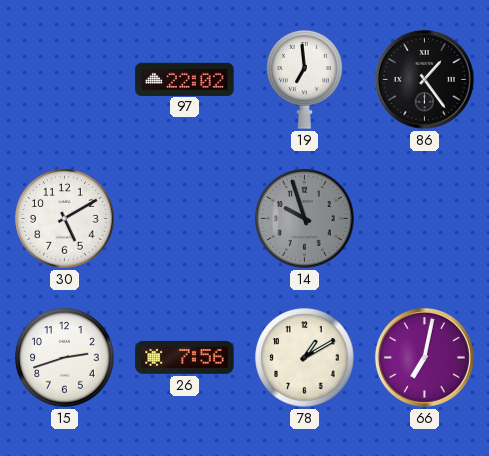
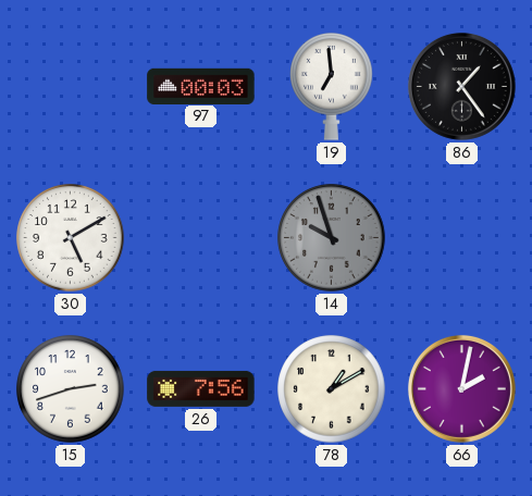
97: 22:02 -> 00:03
66: 7:02 -> 2:02
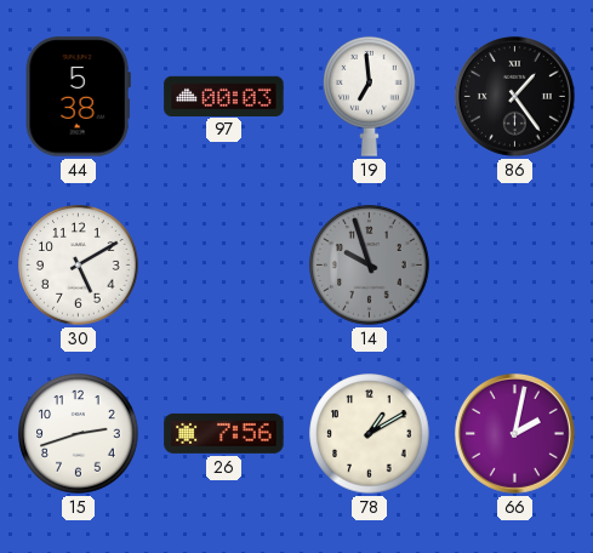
44: none -> 5:38
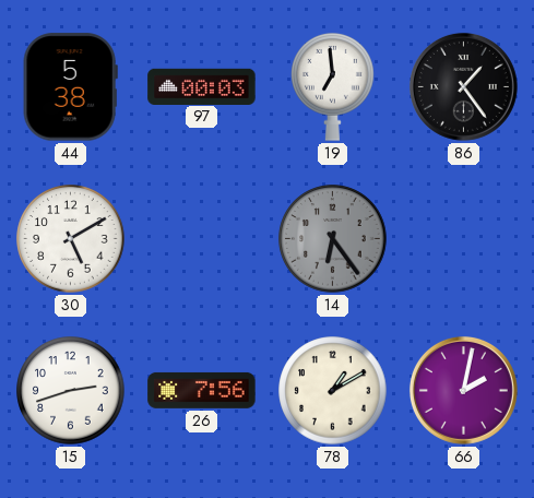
14: 9:57 -> 6:24
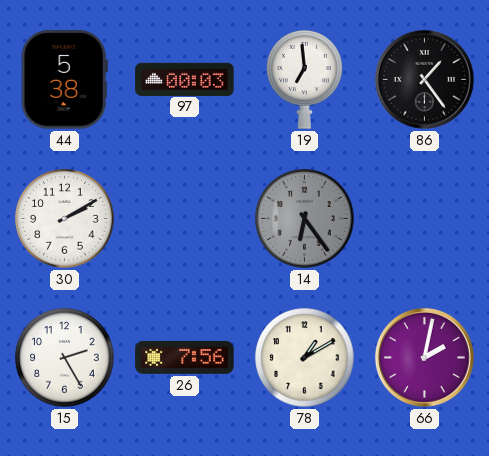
30: 5:10 -> 2:10
15: 2:42 -> 2:25
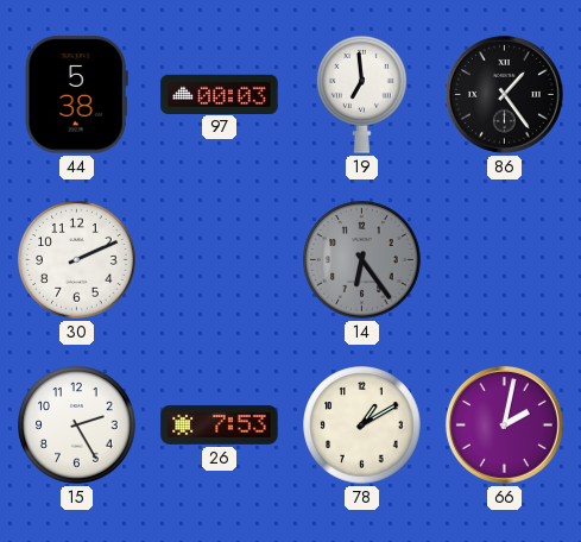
30: 2:10 -> 2:11
26: 7:56 -> 7:53
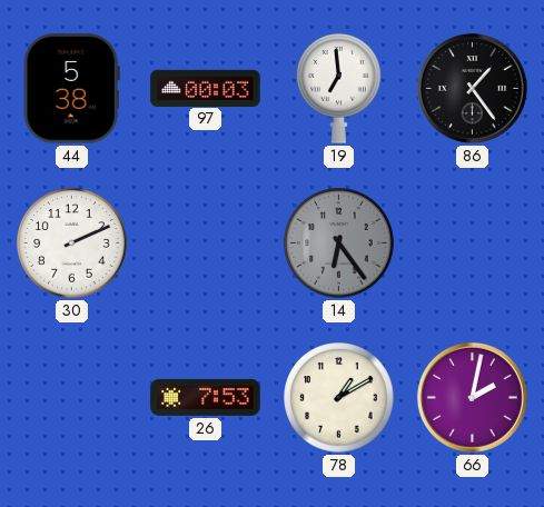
15: 2:25 -> none
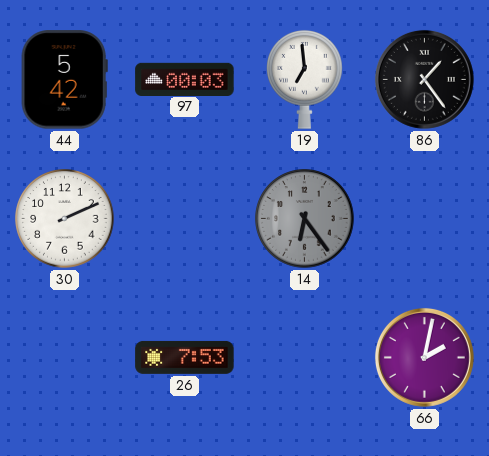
44: 5:38 -> 5:42
78: 1:10 -> none
